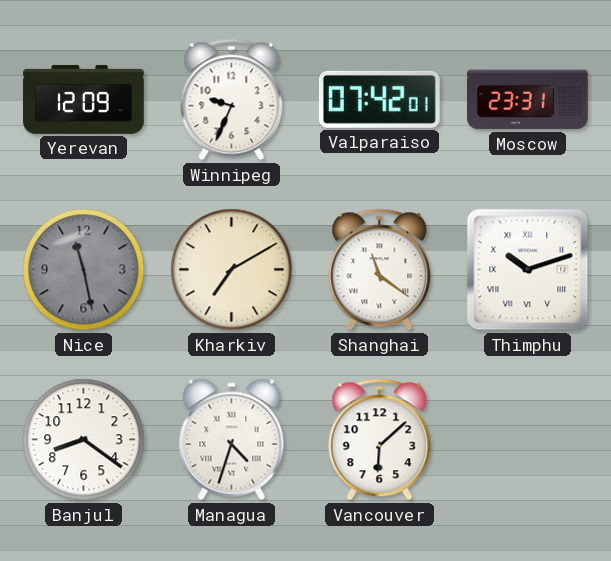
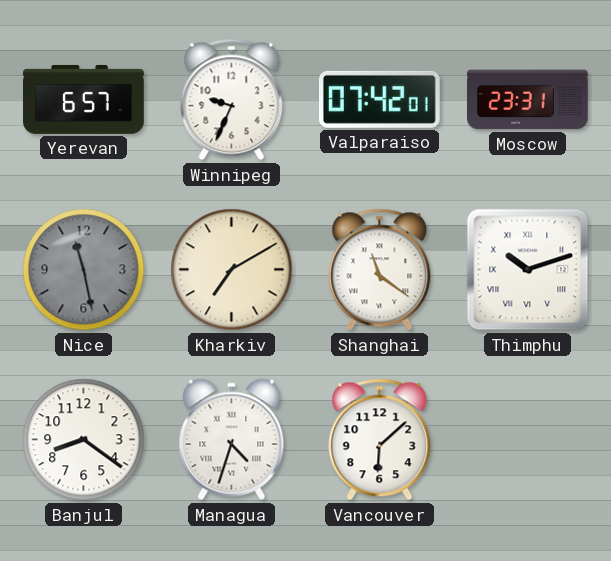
Yerevan: 12:09 -> 6:57
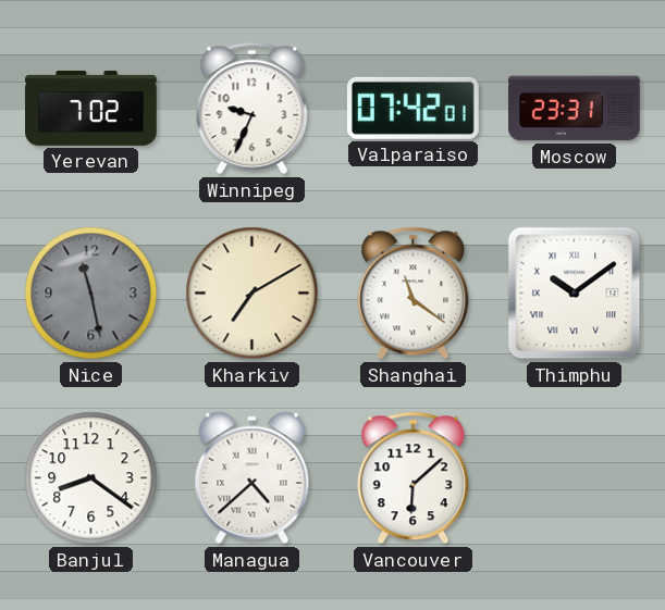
Yerevan: 6:57 -> 7:02
Thimphu: 10:12 -> 10:09
Managua: 4:33 -> 4:38
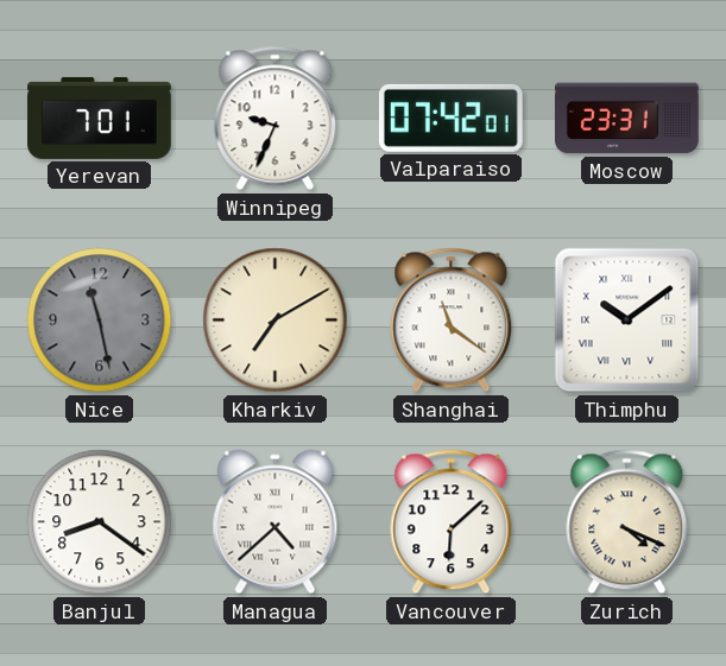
Yerevan: 7:02 -> 7:01
Zurich: none -> 4:19
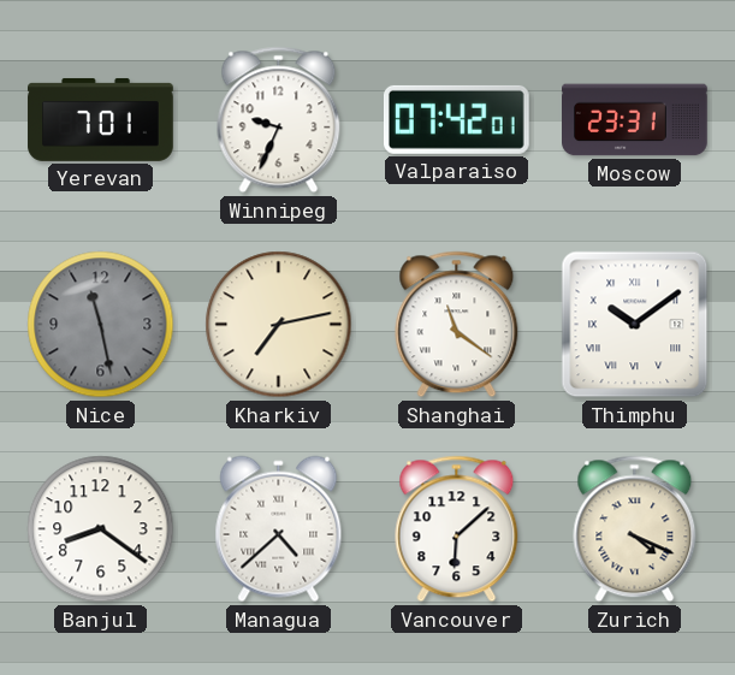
Kharkiv: 7:10 -> 7:13
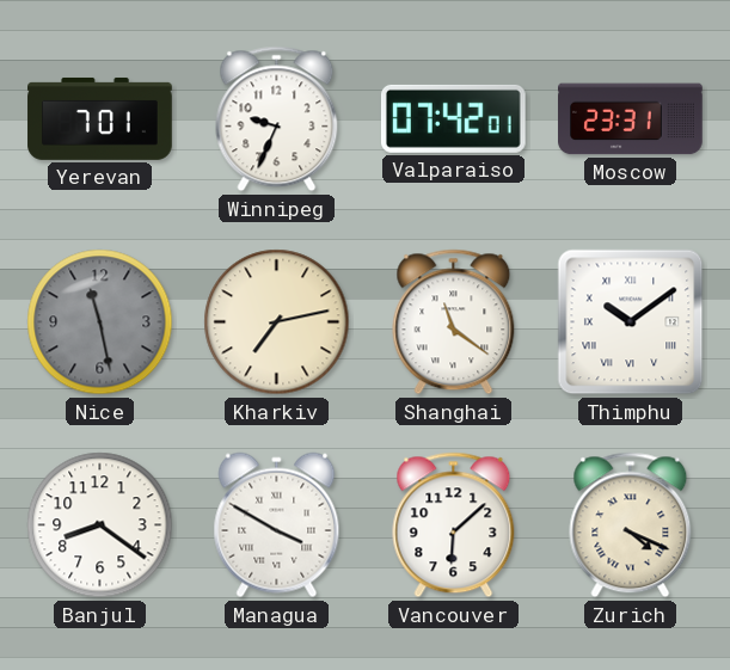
Managua: 4:38 -> 3:50
